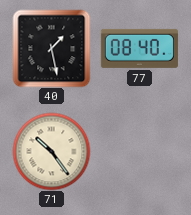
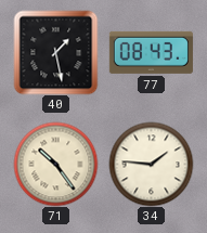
77: 08:40 -> 08:43
34: none -> 1:46
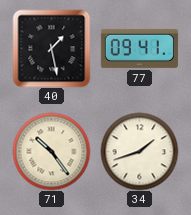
77: 08:43 -> 09:41
34: 1:46 -> 1:42
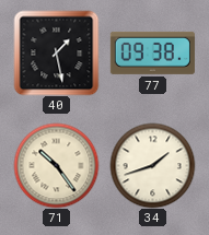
77: 09:41 -> 09:38
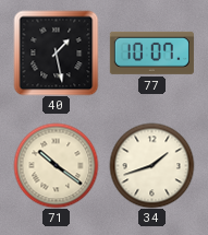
77: 09:38 -> 10:07
71: 10:24 -> 10:21
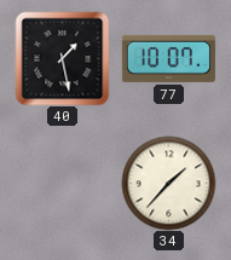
71: 10:21 -> none
34: 1:42 -> 1:37
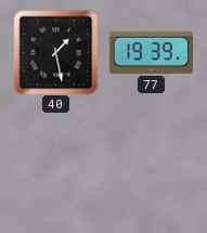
77: 10:07 -> 19:39
34: 1:37 -> none
